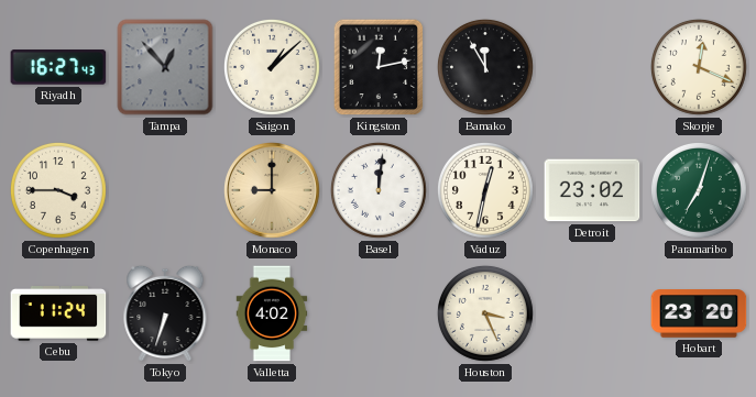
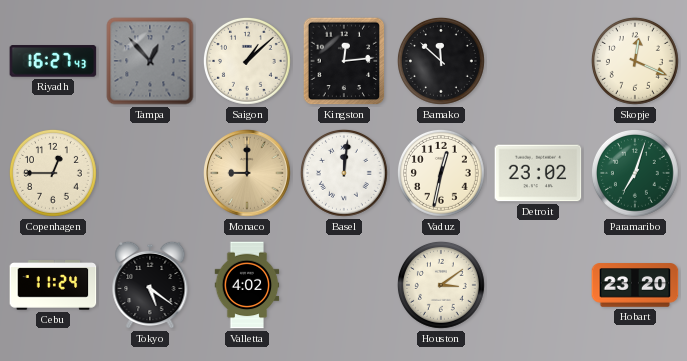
Kingston: 12:13 -> 12:14
Bamako: 11:55 -> 11:52
Copenhagen: 3:45 -> 12:45
Tokyo: 6:33 -> 5:21
Houston: 3:26 -> 3:09
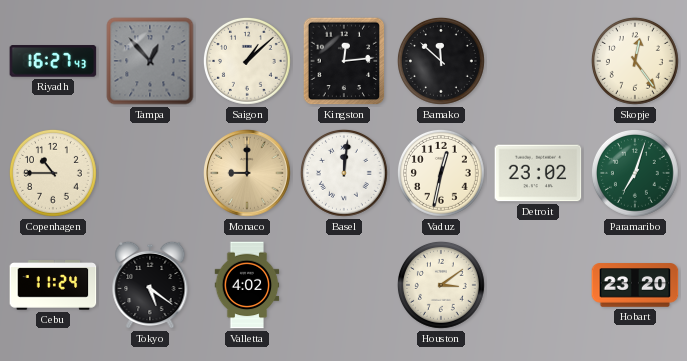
Skopje: 12:19 -> 12:24
Copenhagen: 12:45 -> 10:45
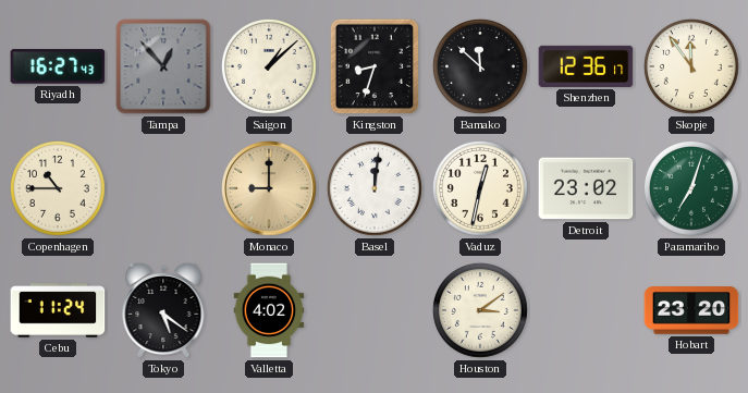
Kingston: 12:14 -> 8:33
Shenzhen: none -> 12:36
Skopje: 12:24 -> 11:54
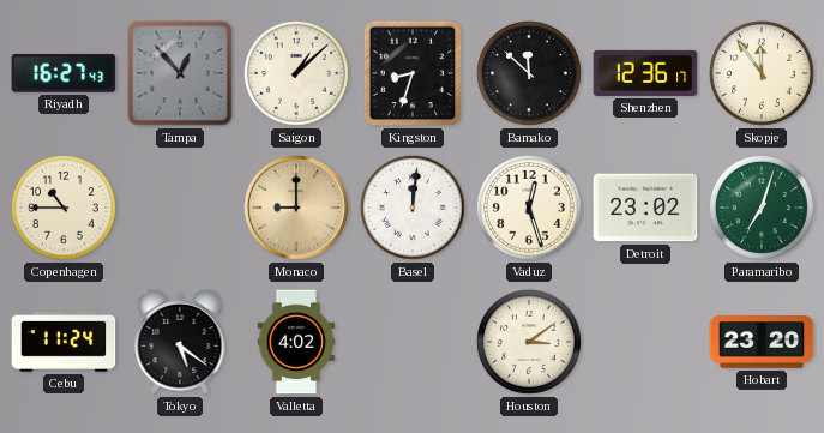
Vaduz: 12:32 -> 12:27
